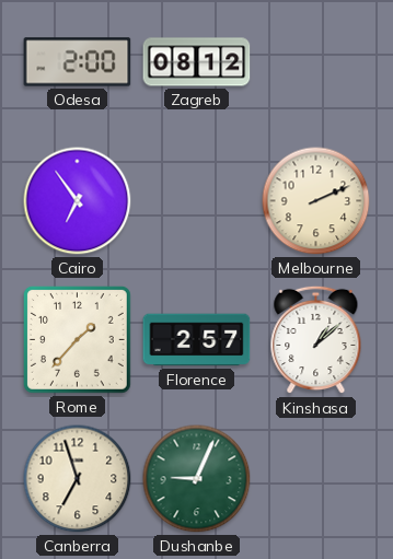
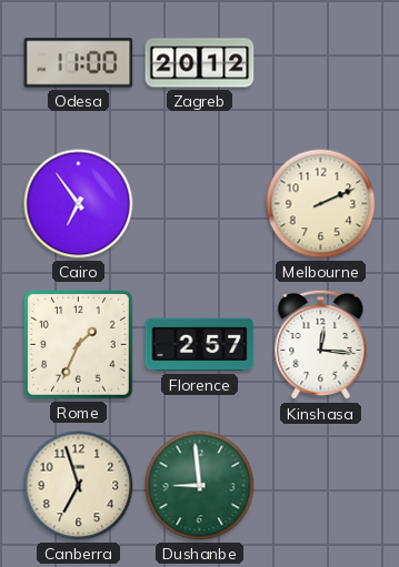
Odesa: 2:00 -> 11:00
Zagreb: 08:12 -> 20:12
Rome: 1:37 -> 1:34
Kinshasa: 1:08 -> 12:16
Dushanbe: 9:04 -> 8:59
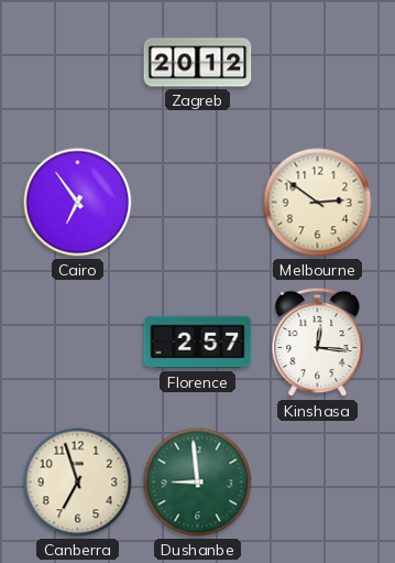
Odesa: 11:00 -> none
Melbourne: 2:11 -> 2:51
Rome: 1:34 -> none
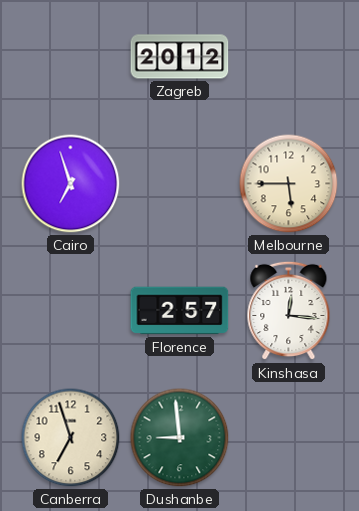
Cairo: 6:54 -> 6:57
Melbourne: 2:51 -> 5:45
